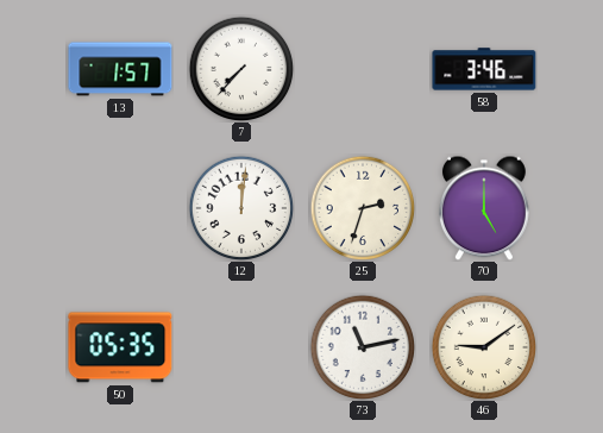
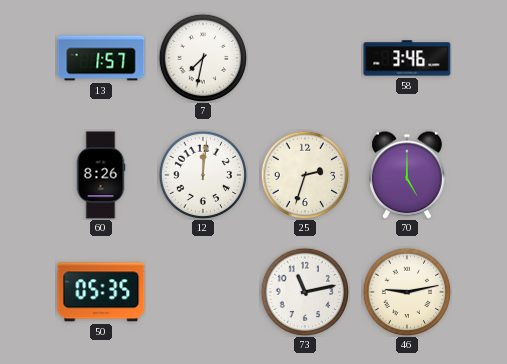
7: 7:37 -> 7:32
60: none -> 8:26
46: 9:09 -> 9:13
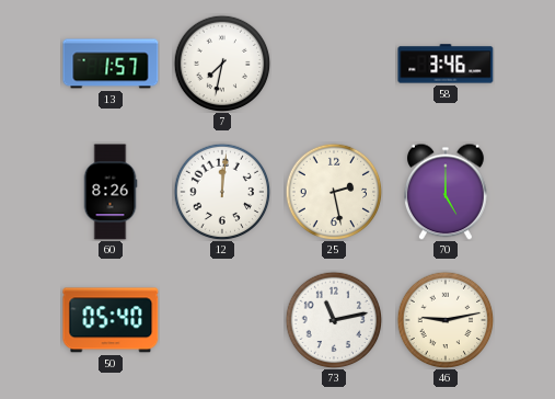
25: 2:33 -> 2:28
50: 05:35 -> 05:40
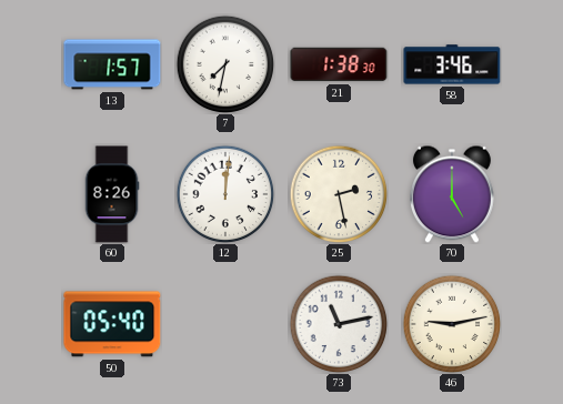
21: none -> 1:38
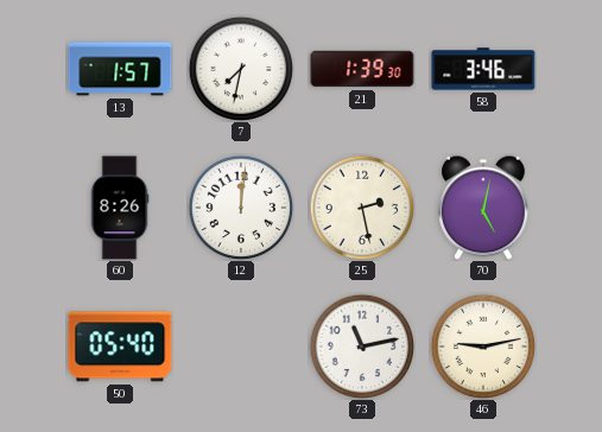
21: 1:38 -> 1:39
70: 5:00 -> 5:02
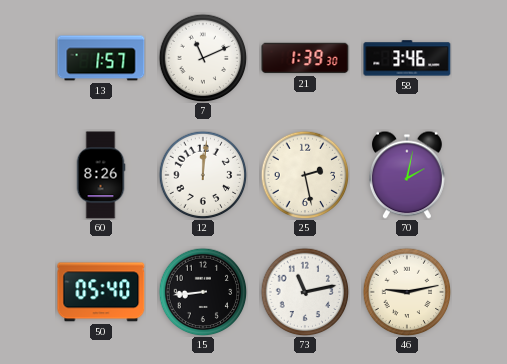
7: 7:32 -> 11:11
70: 5:02 -> 2:02
15: none -> 8:44
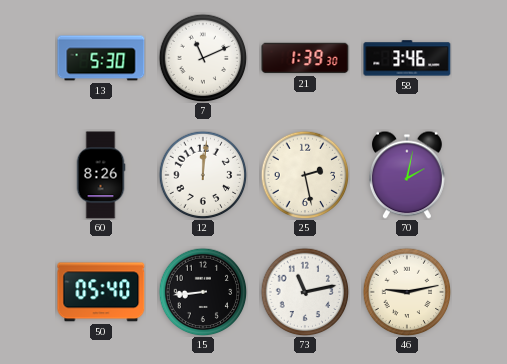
13: 1:57 -> 5:30
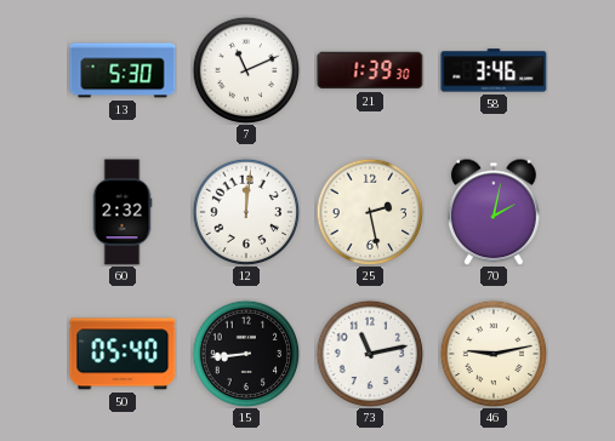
60: 8:26 -> 2:32
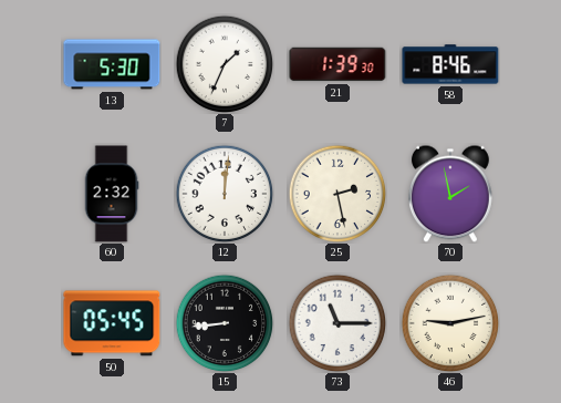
7: 11:11 -> 1:34
58: 3:46 -> 8:46
70: 2:02 -> 1:58
50: 05:40 -> 05:45
73: 11:13 -> 11:15
